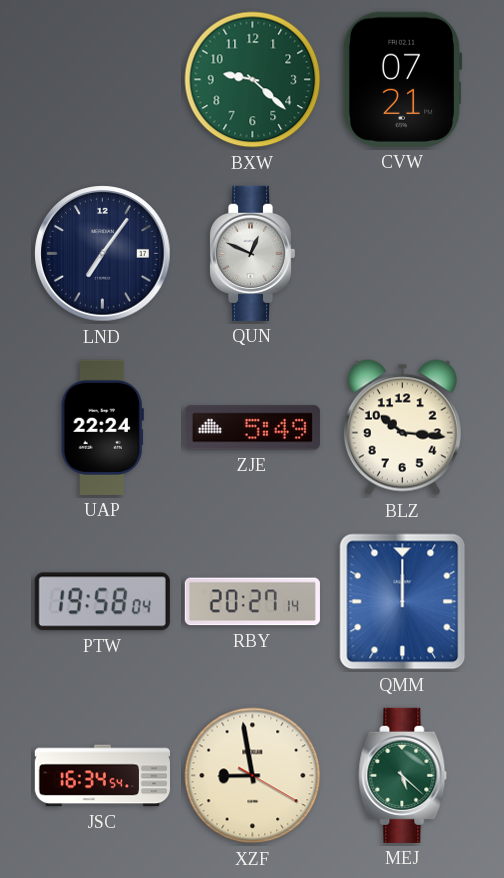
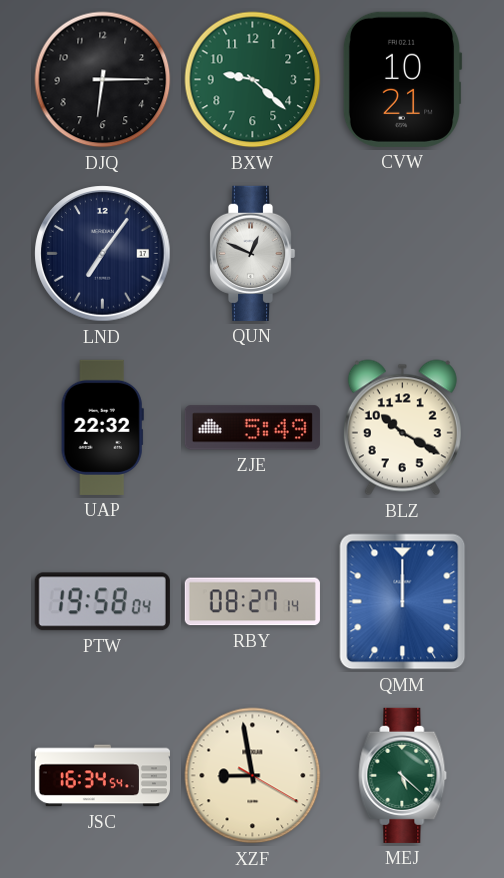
DJQ: none -> 6:15
CVW: 07:21 -> 10:21
UAP: 22:24 -> 22:32
BLZ: 10:16 -> 10:20
RBY: 20:27 -> 08:27
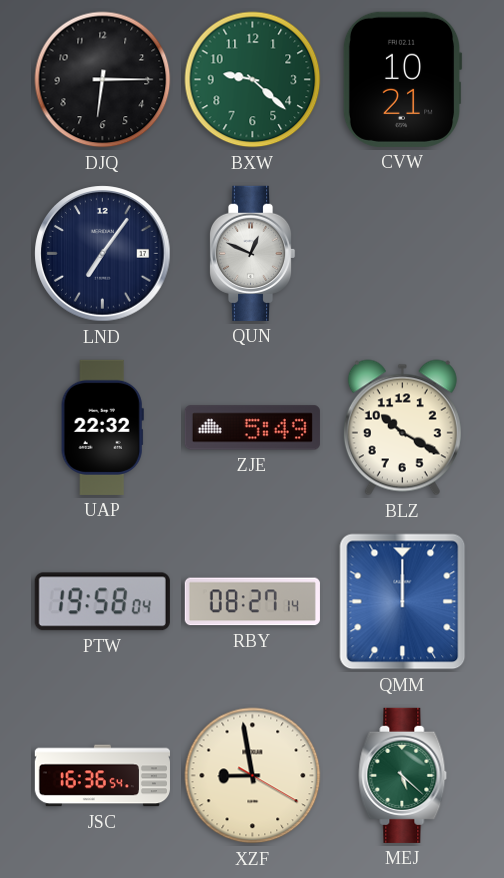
JSC: 16:34 -> 16:36
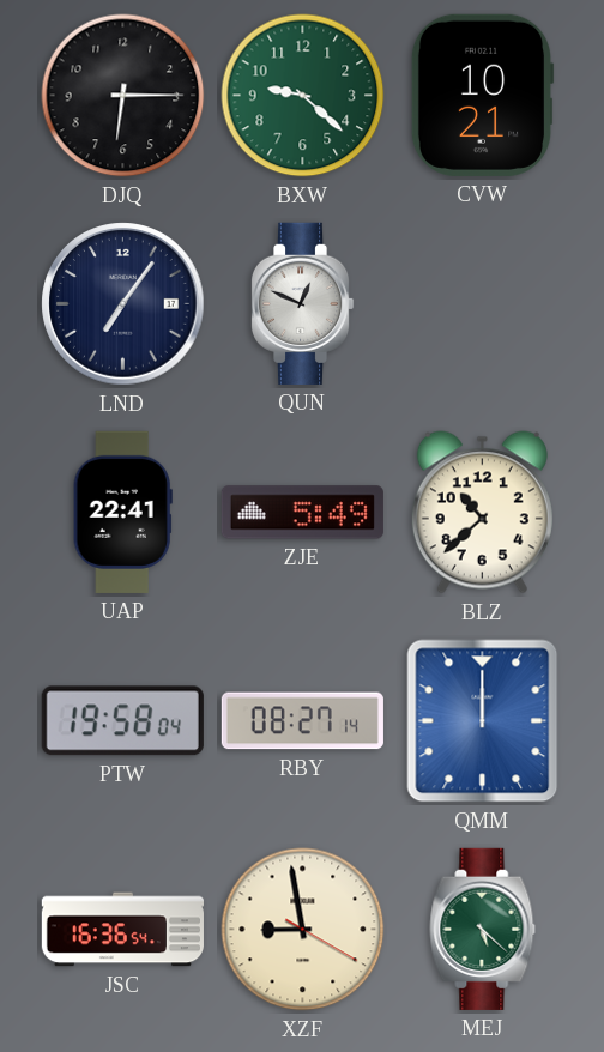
UAP: 22:32 -> 22:41
BLZ: 10:20 -> 10:38
